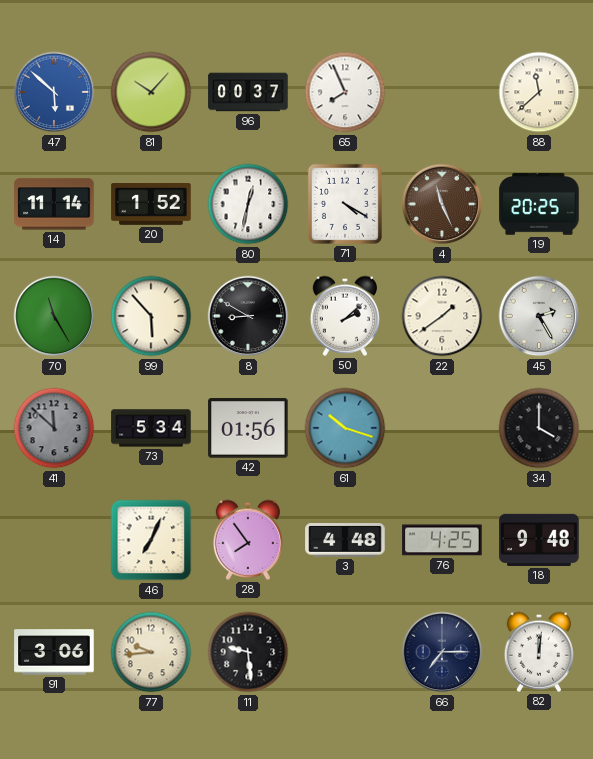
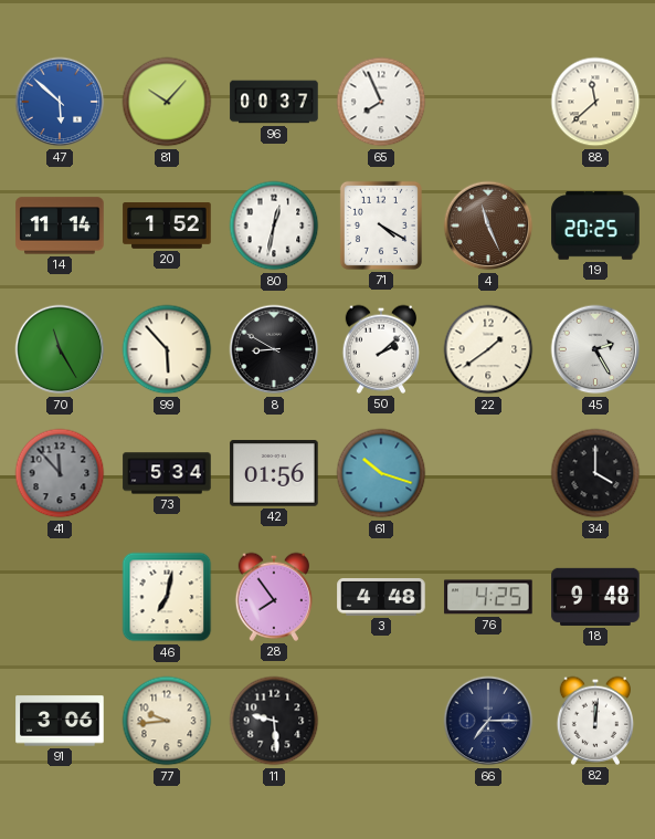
41: 11:52 -> 11:53
46: 7:04 -> 7:02
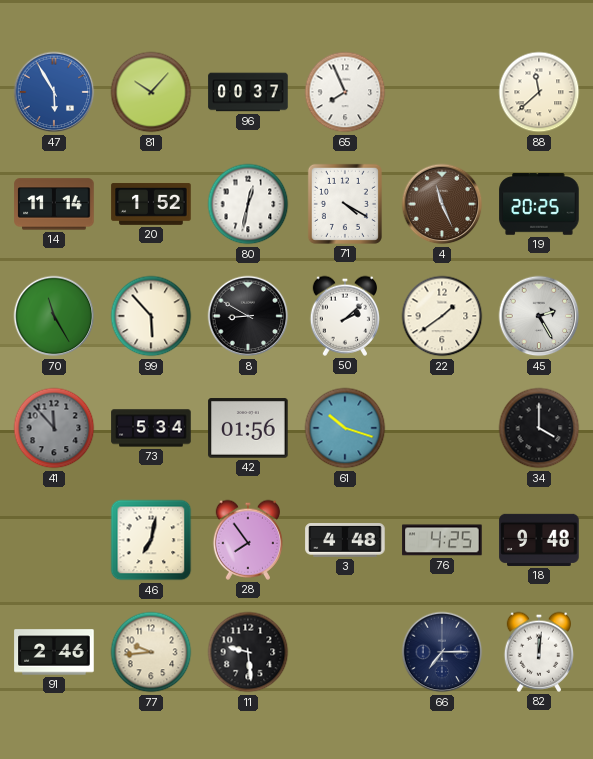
47: 5:52 -> 5:55
91: 3:06 -> 2:46
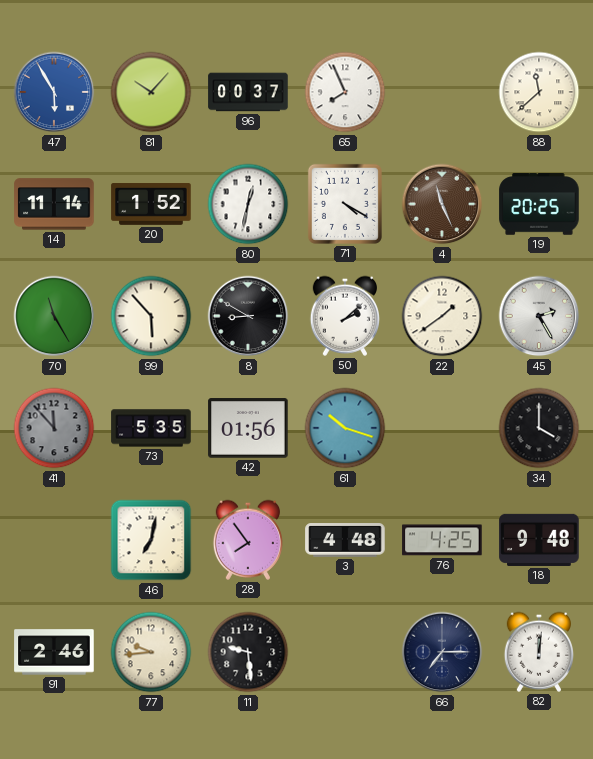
73: 5:34 -> 5:35
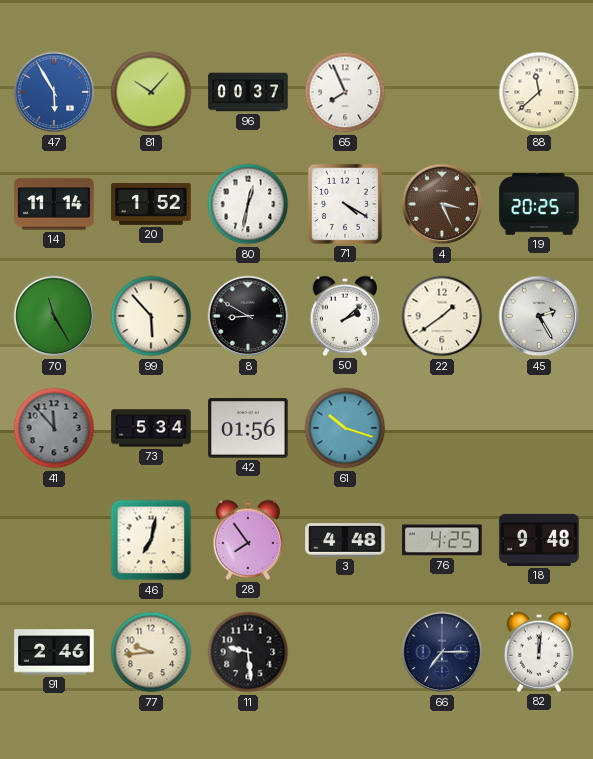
4: 11:26 -> 3:26
73: 5:35 -> 5:34
34: 4:00 -> none
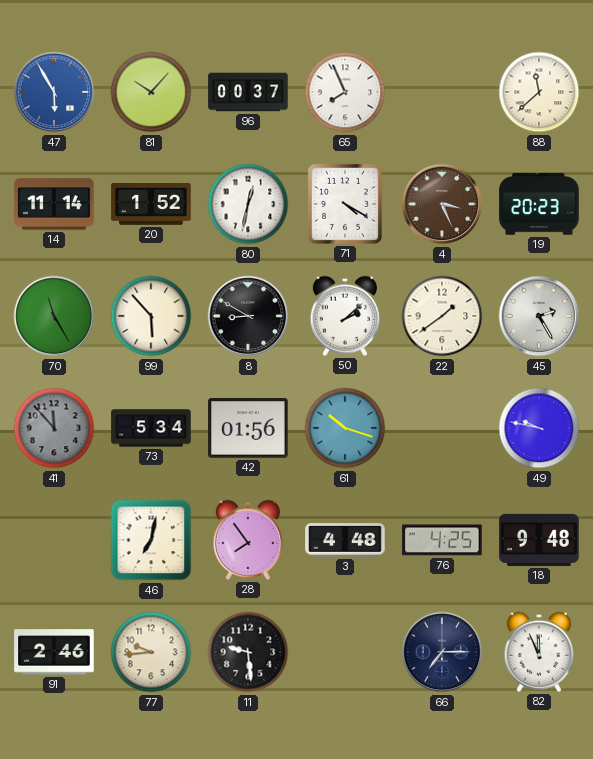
19: 20:25 -> 20:23
49: none -> 9:47
82: 12:01 -> 11:56
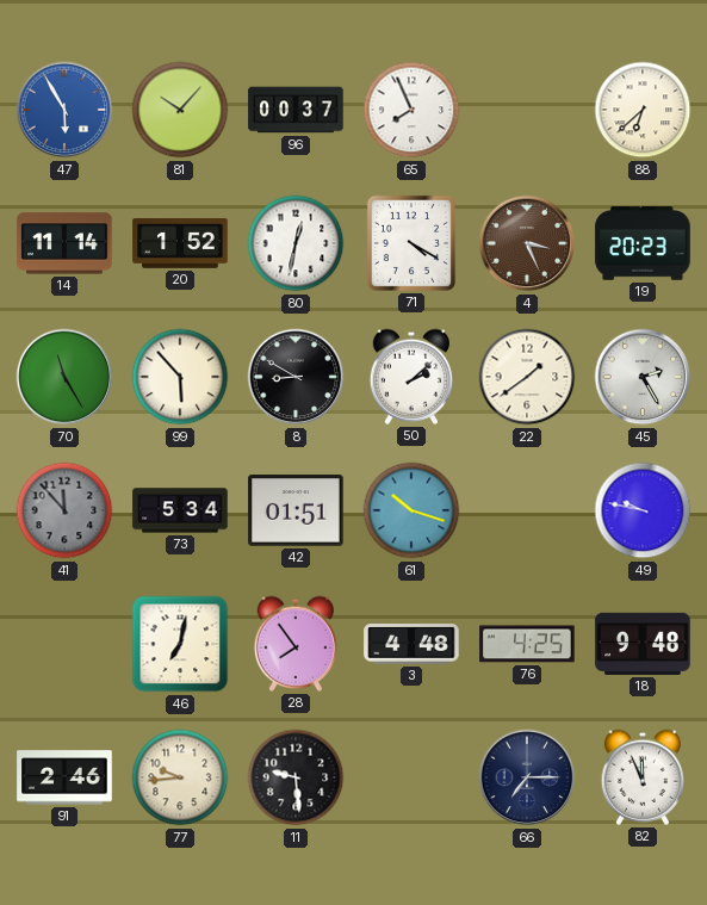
88: 11:38 -> 6:38
42: 01:56 -> 01:51
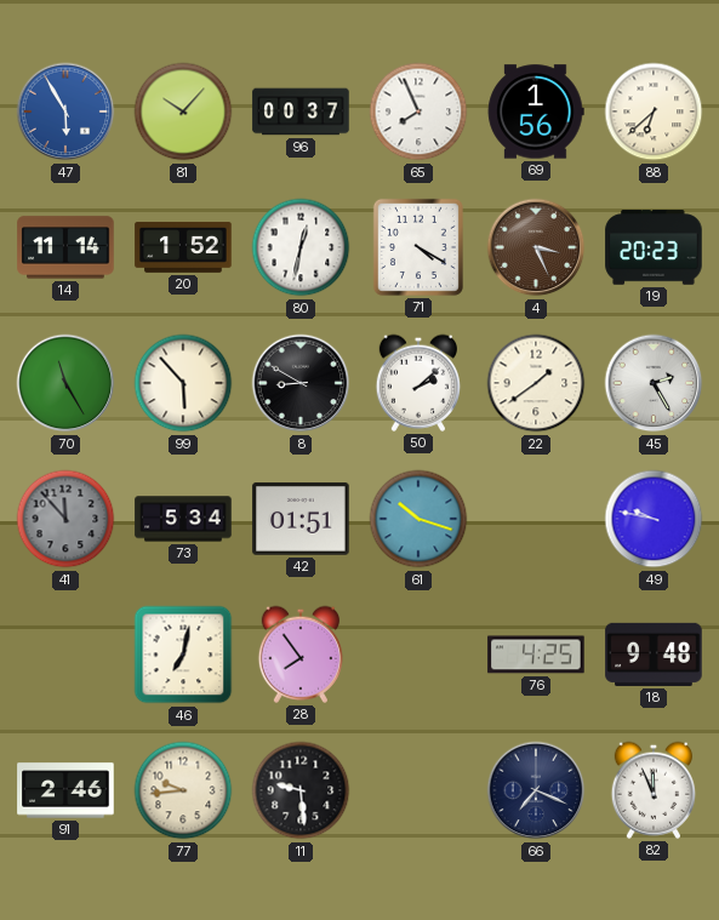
69: none -> 1:56
3: 4:48 -> none
66: 7:15 -> 7:19
